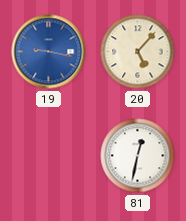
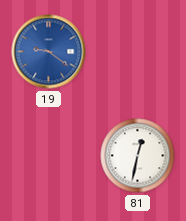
19: 9:17 -> 9:21
20: 5:07 -> none
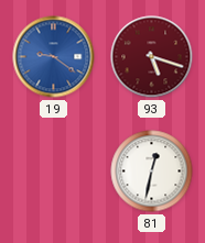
93: none -> 5:18
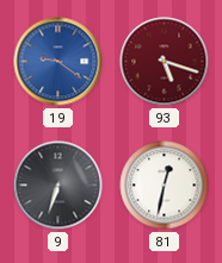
9: none -> 6:33
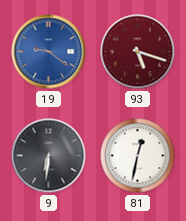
9: 6:33 -> 6:31
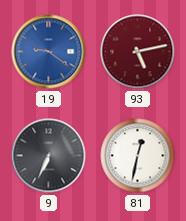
93: 5:18 -> 5:13
9: 6:31 -> 6:34
